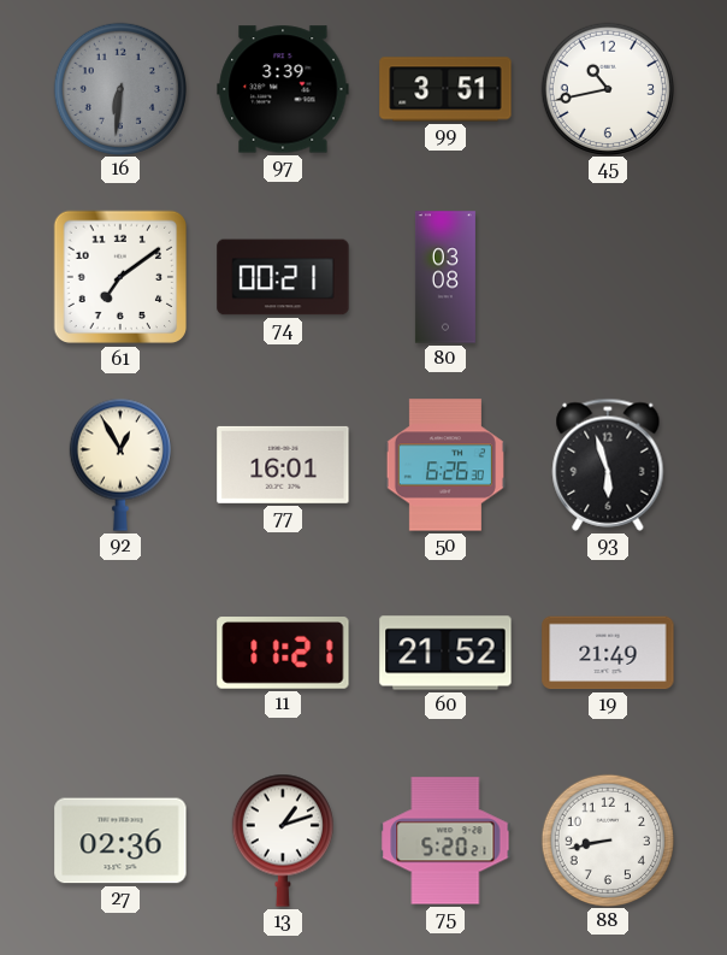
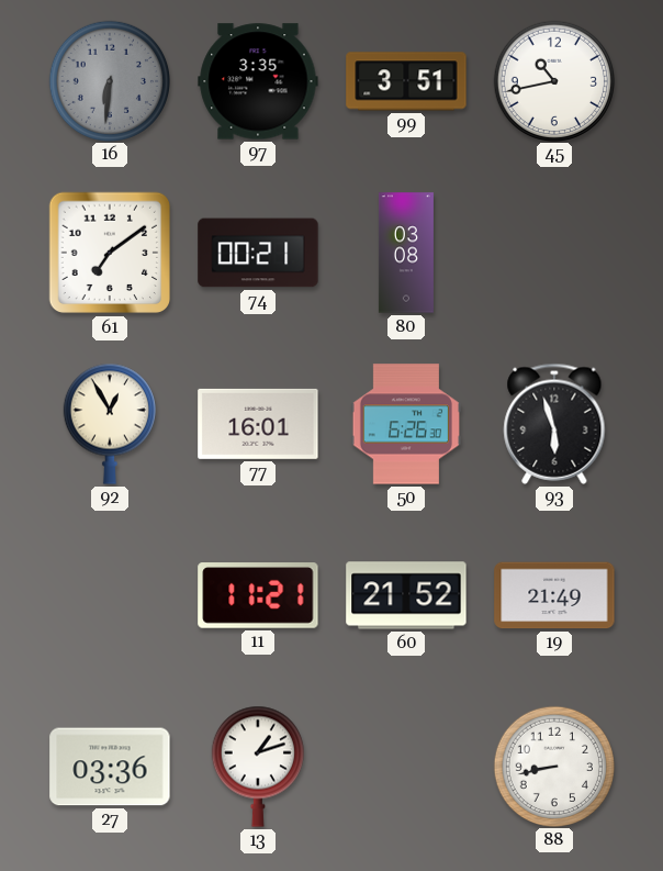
97: 3:39 -> 3:35
27: 02:36 -> 03:36
75: 5:20 -> none
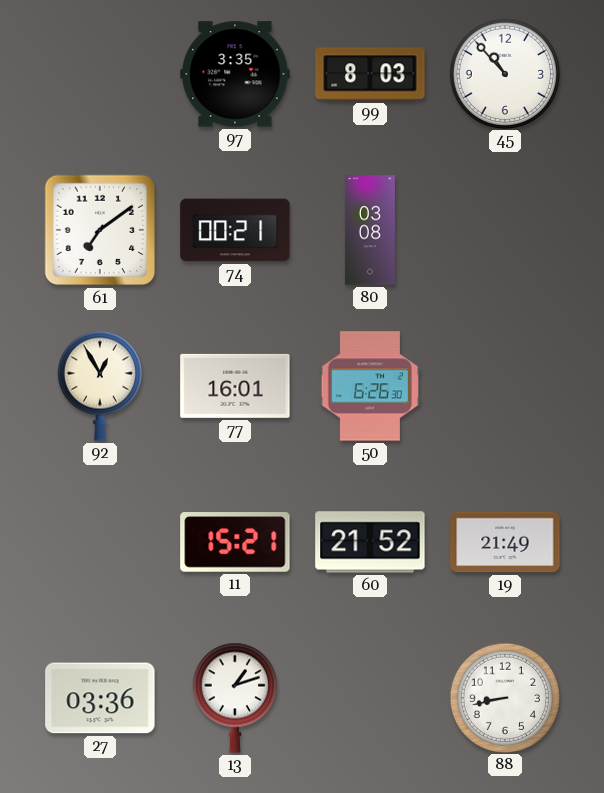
16: 6:31 -> none
99: 3:51 -> 8:03
45: 10:43 -> 10:53
93: 5:57 -> none
11: 11:21 -> 15:21
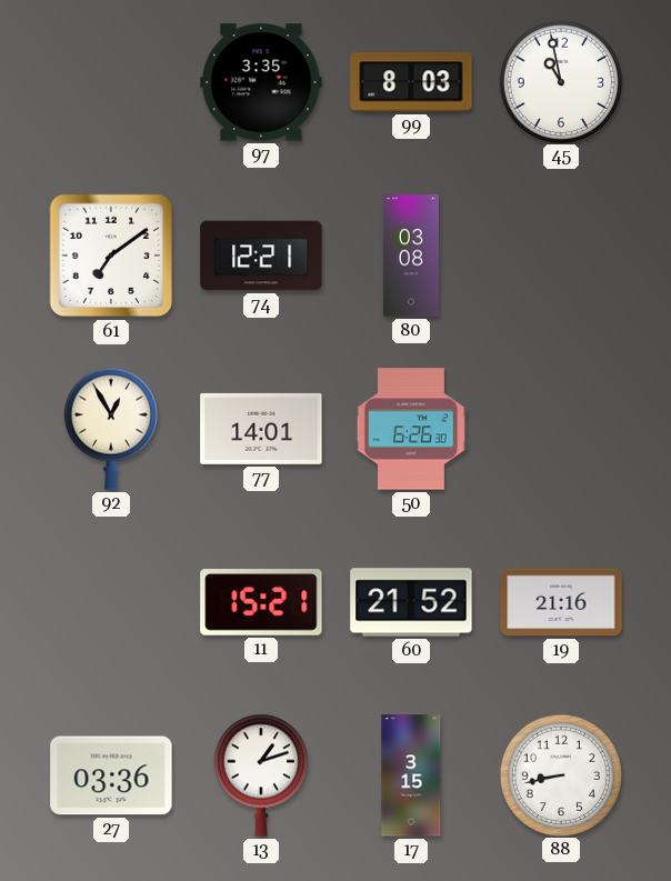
45: 10:53 -> 10:58
74: 00:21 -> 12:21
77: 16:01 -> 14:01
19: 21:49 -> 21:16
17: none -> 3:15
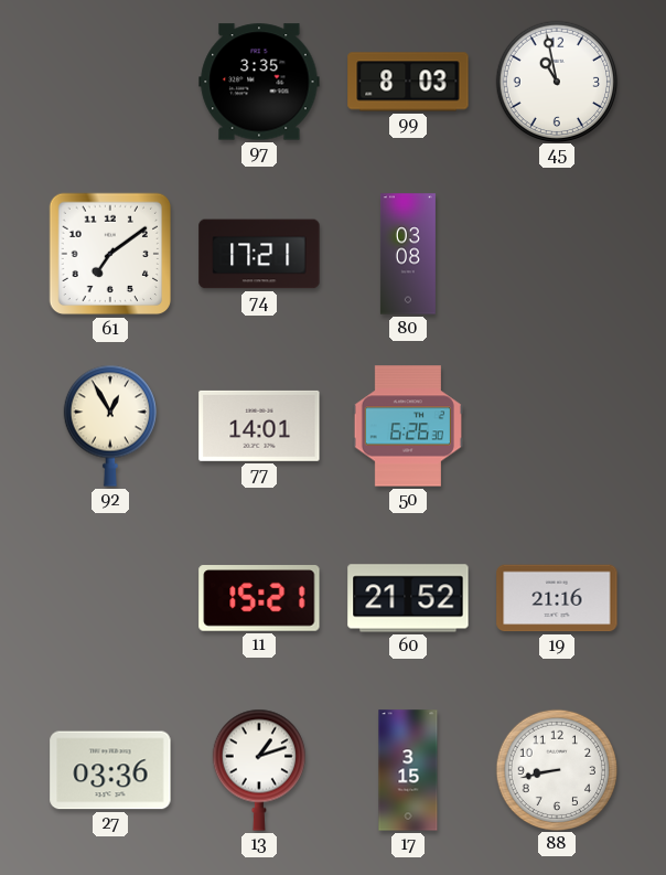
74: 12:21 -> 17:21
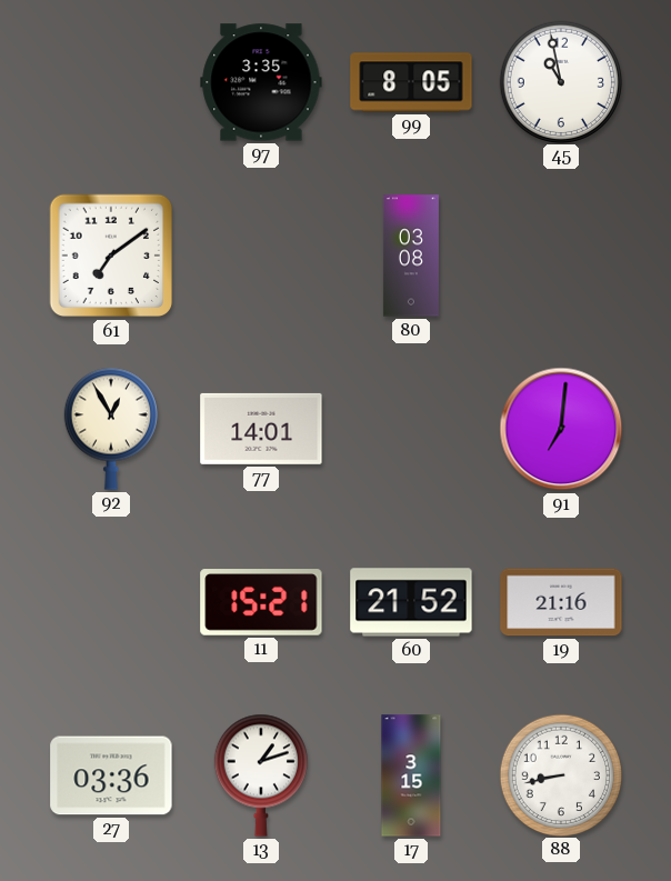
99: 8:03 -> 8:05
74: 17:21 -> none
50: 6:26 -> none
91: none -> 7:01
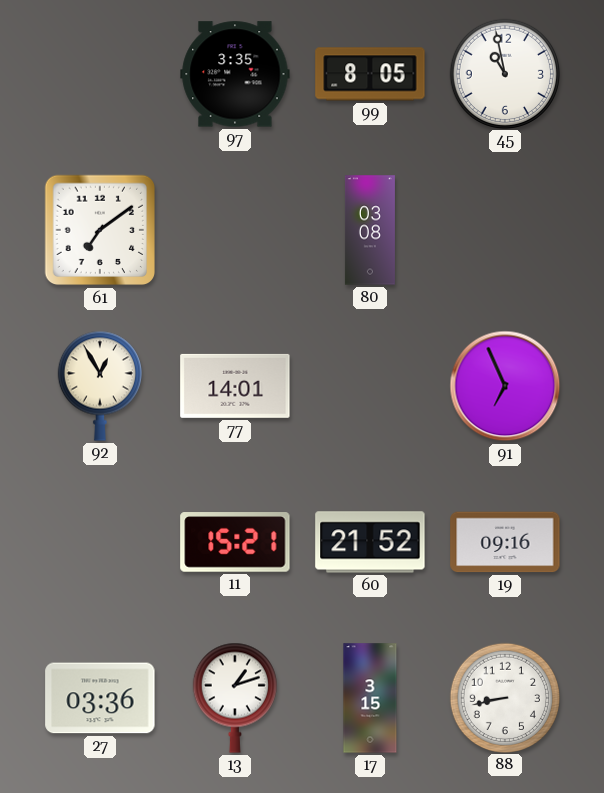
91: 7:01 -> 6:56
19: 21:16 -> 09:16
